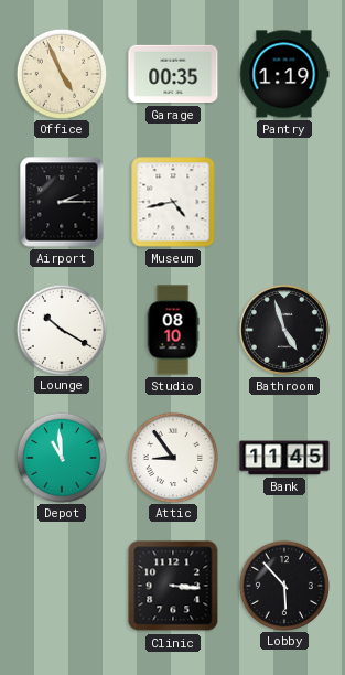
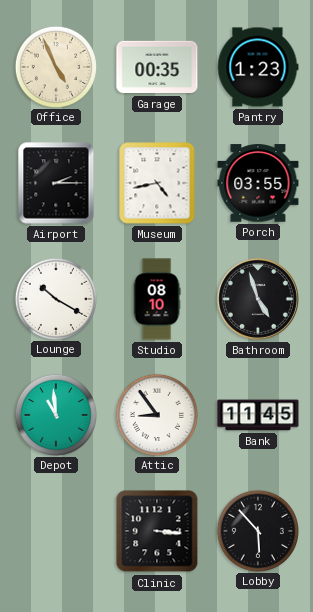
Pantry: 1:19 -> 1:23
Porch: none -> 03:55
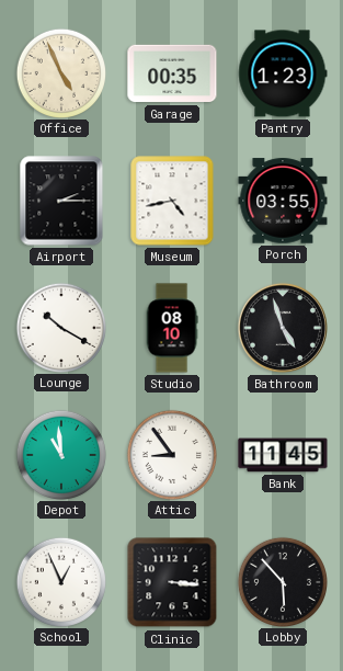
School: none -> 12:56
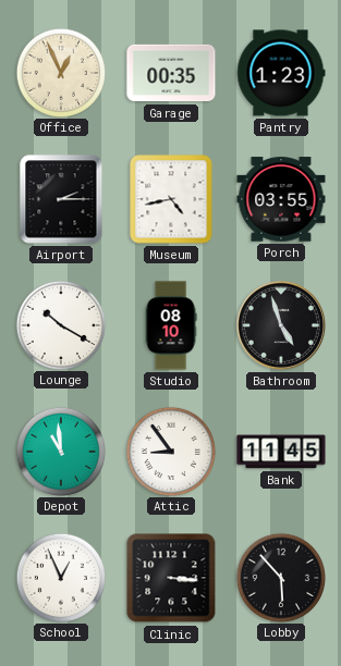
Office: 4:56 -> 12:56
